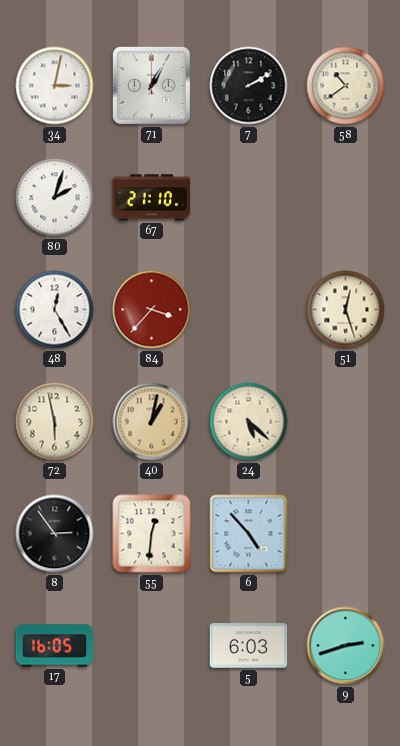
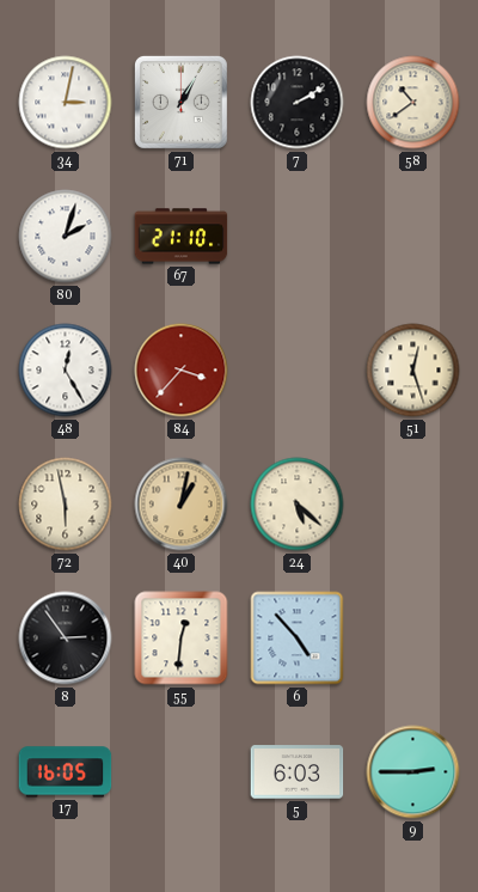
9: 2:42 -> 2:45
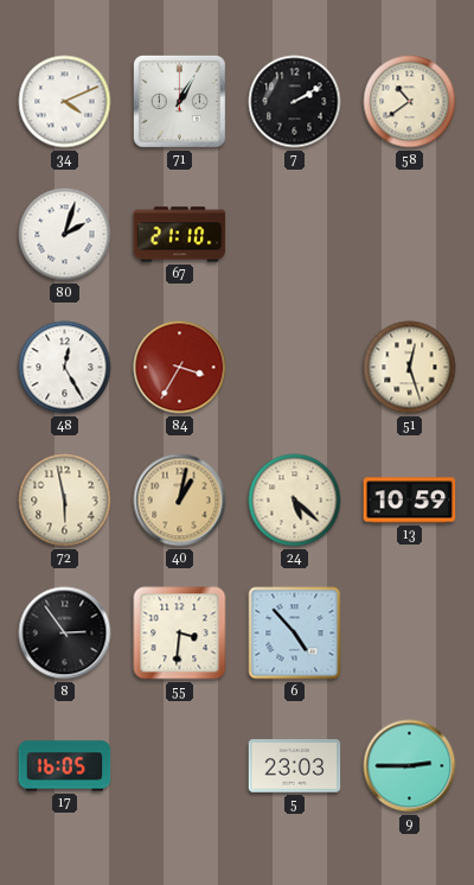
34: 3:02 -> 4:11
84: 3:37 -> 3:35
13: none -> 10:59
55: 12:31 -> 3:31
5: 6:03 -> 23:03
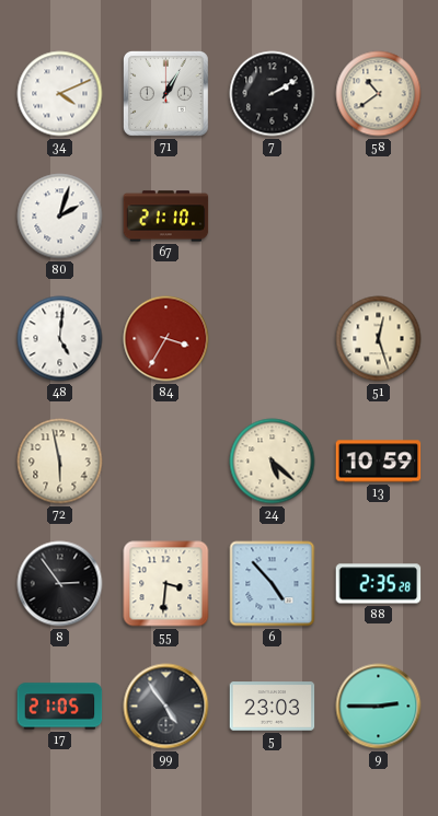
48: 12:25 -> 5:01
40: 1:02 -> none
88: none -> 2:35
17: 16:05 -> 21:05
99: none -> 4:54
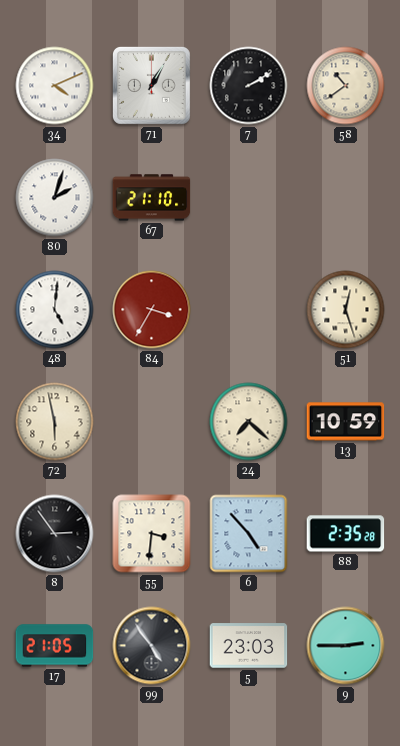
24: 5:22 -> 7:22
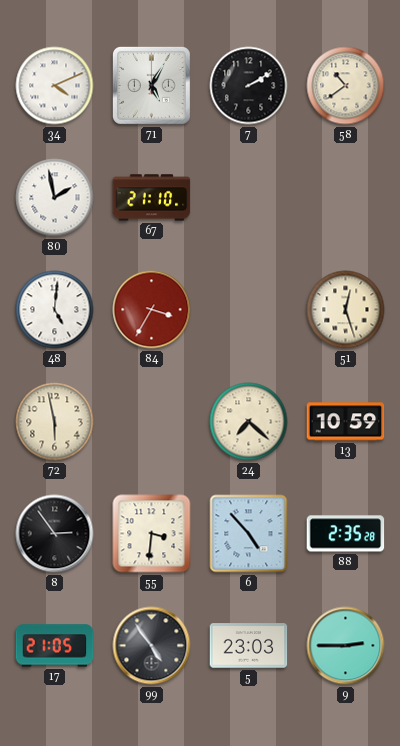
71: 1:05 -> 5:05
80: 2:03 -> 1:58
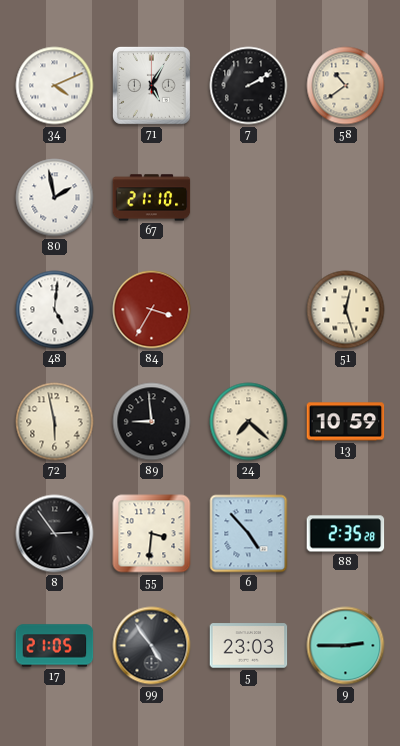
89: none -> 8:59
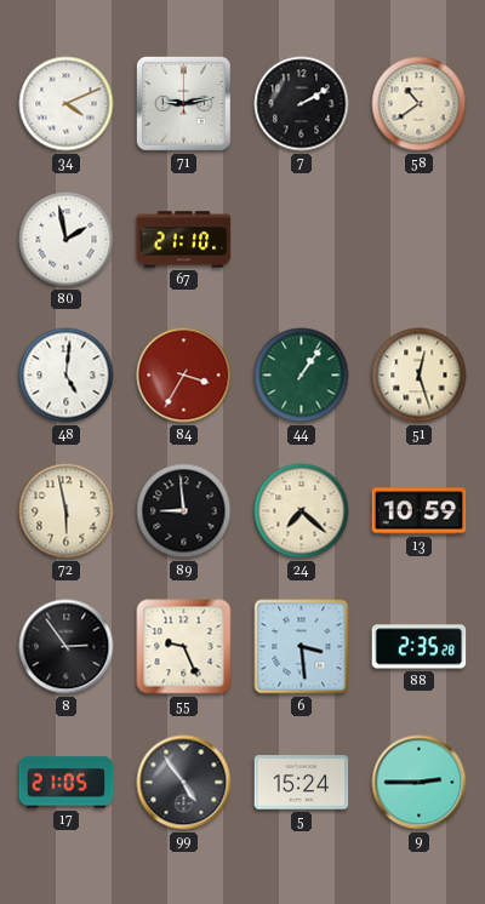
71: 5:05 -> 9:13
44: none -> 1:06
55: 3:31 -> 9:26
6: 4:53 -> 3:29
5: 23:03 -> 15:24
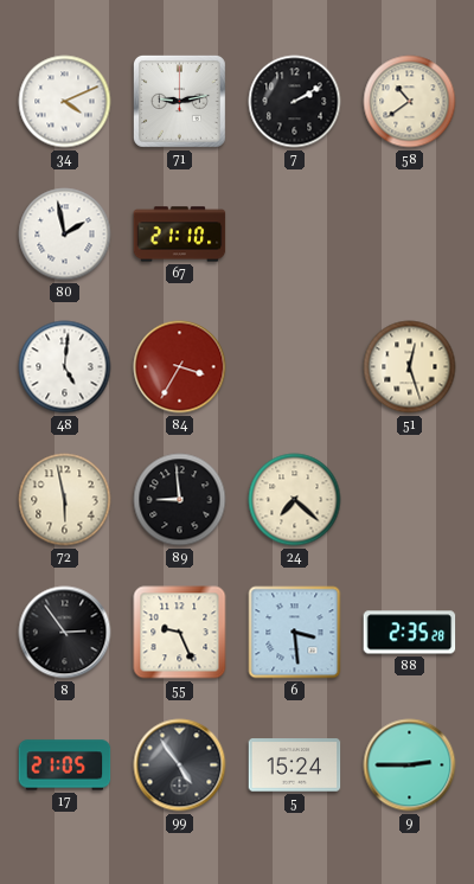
44: 1:06 -> none
13: 10:59 -> none
